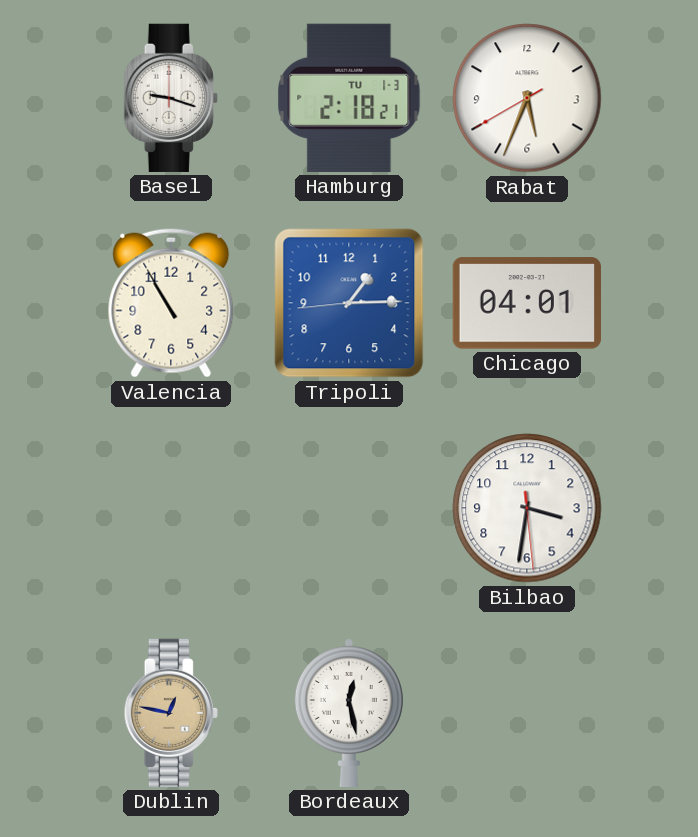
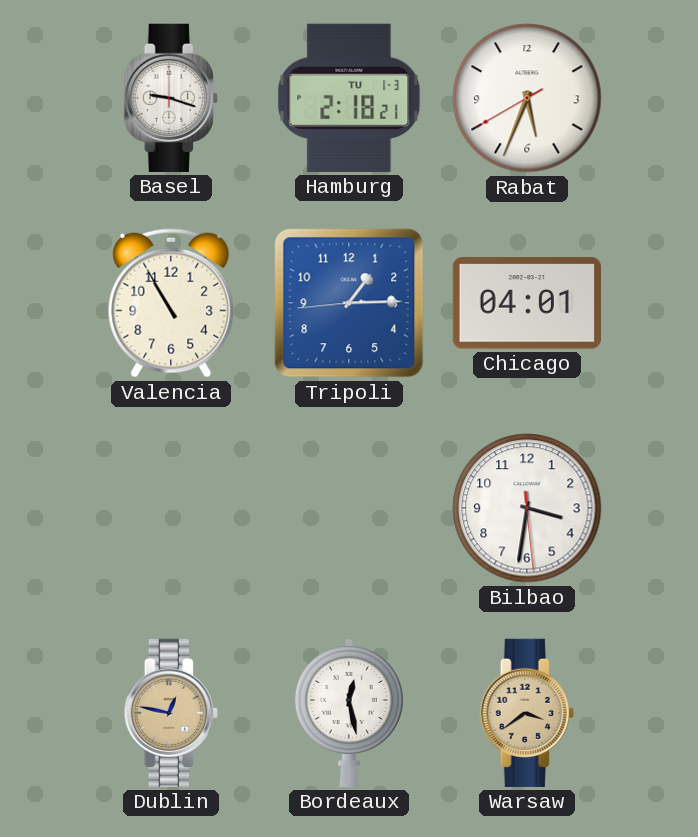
Warsaw: none -> 3:39
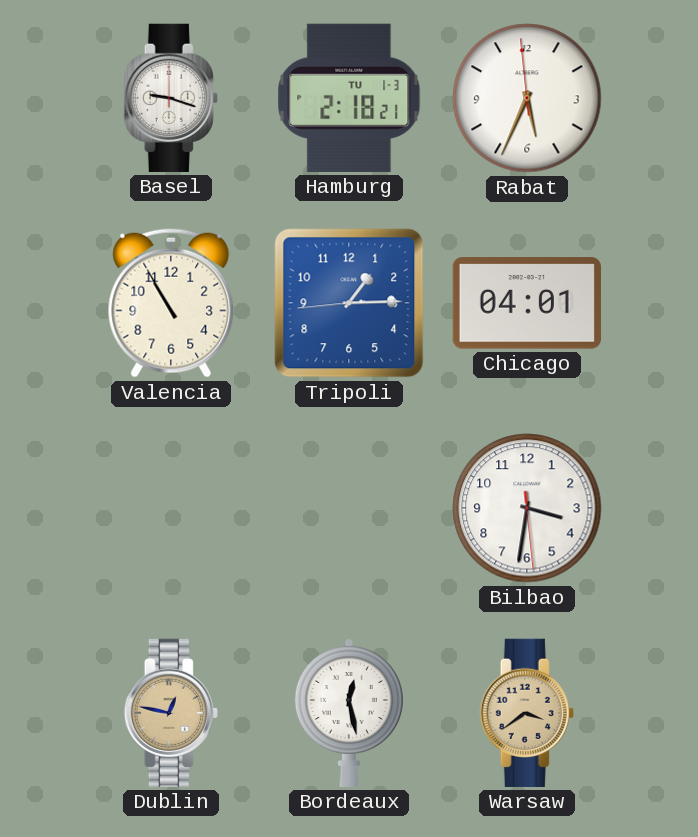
Rabat: 5:33:40 -> 5:33:59
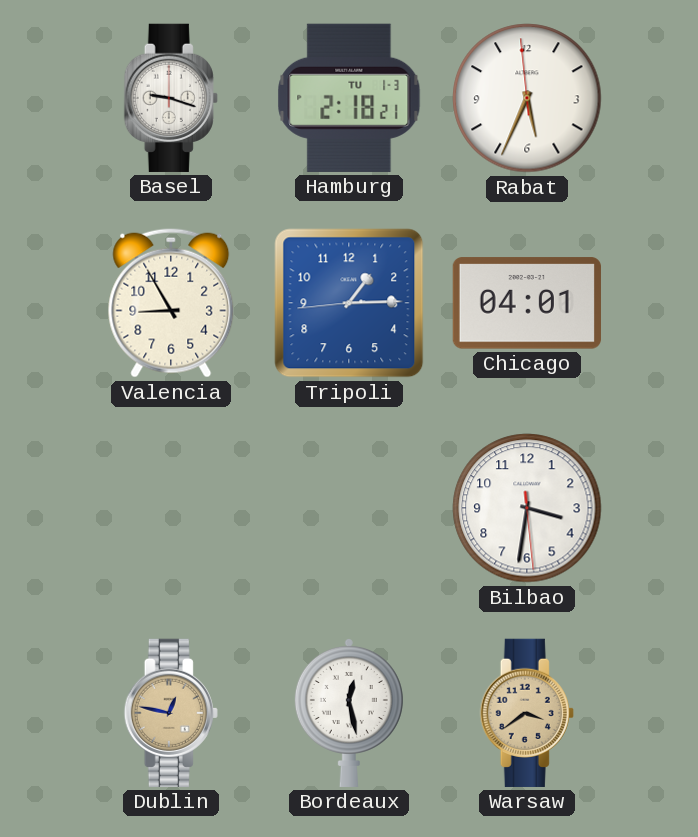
Valencia: 10:55 -> 8:55
